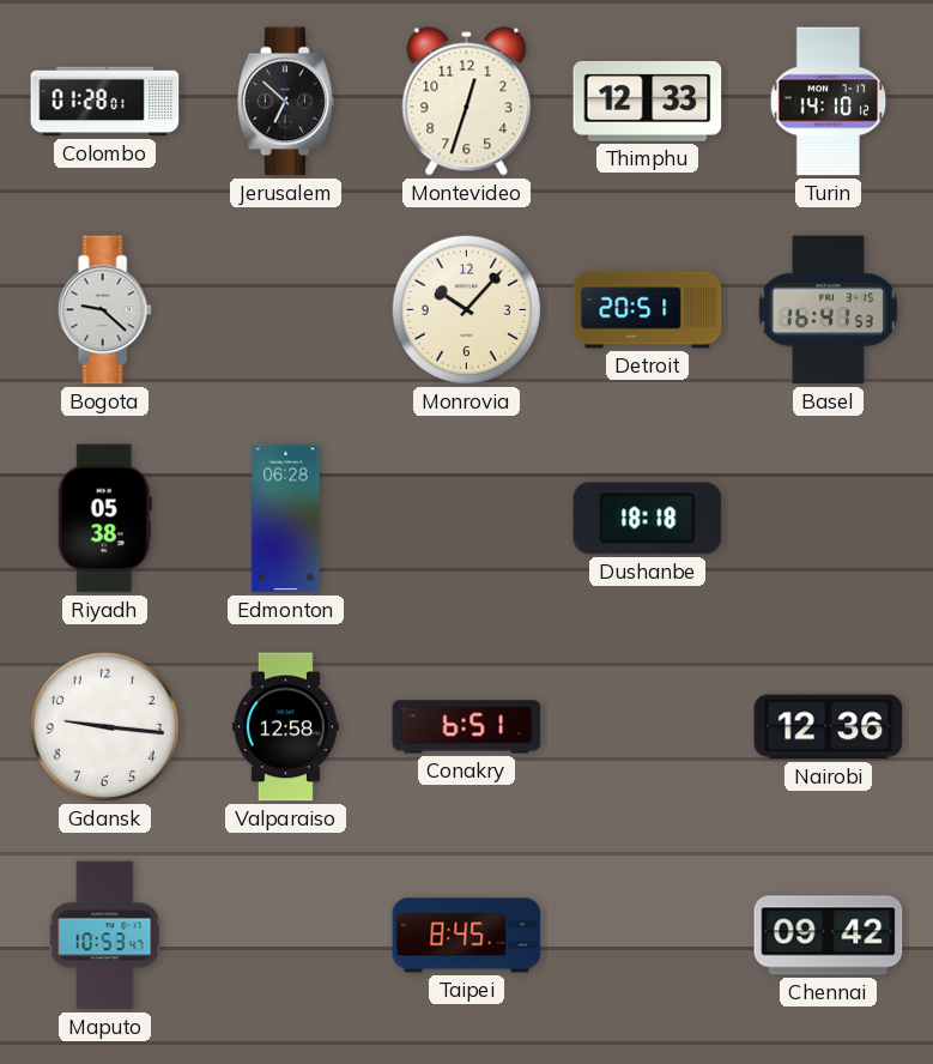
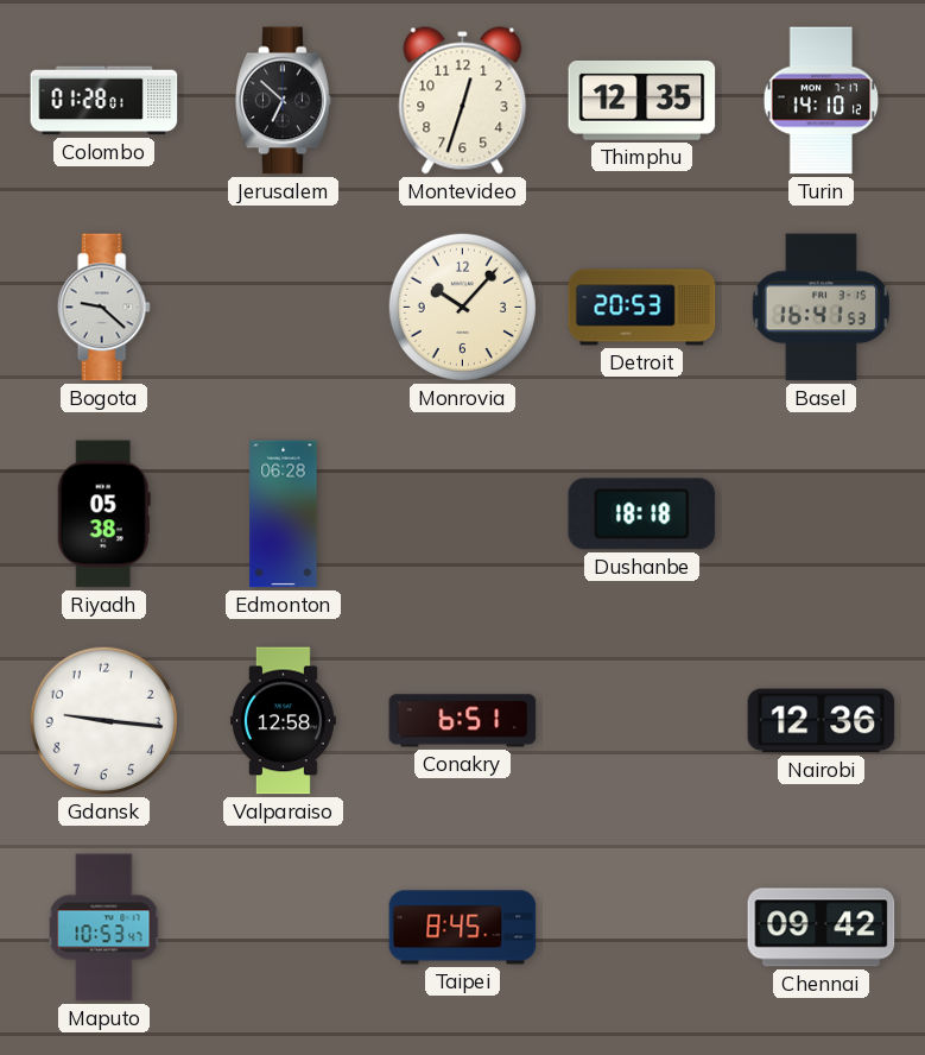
Thimphu: 12:33 -> 12:35
Detroit: 20:51 -> 20:53
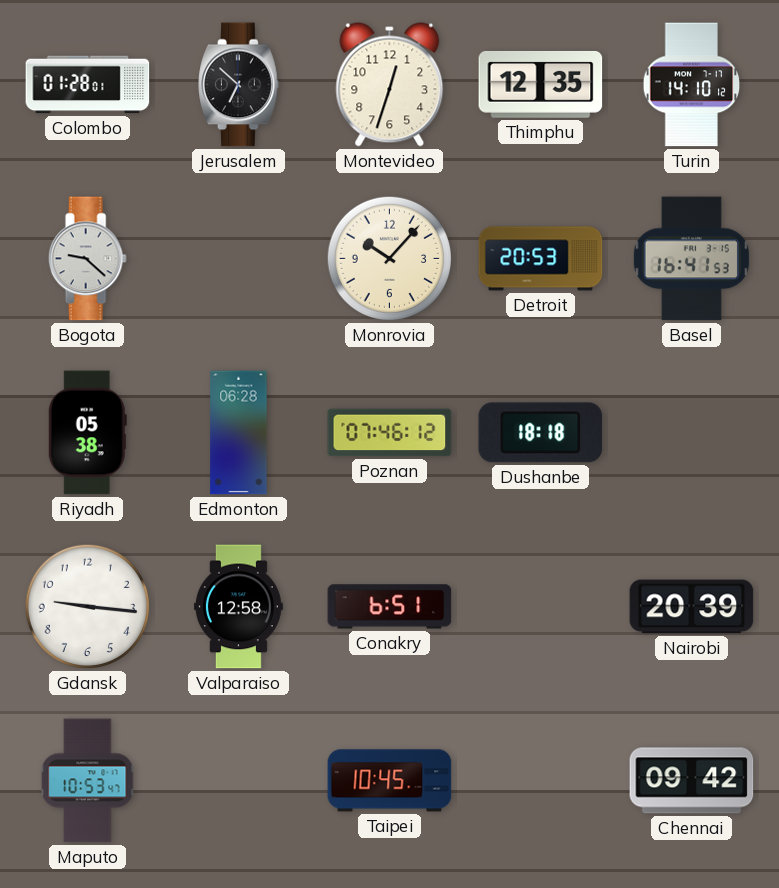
Poznan: none -> 07:46
Nairobi: 12:36 -> 20:39
Taipei: 8:45 -> 10:45
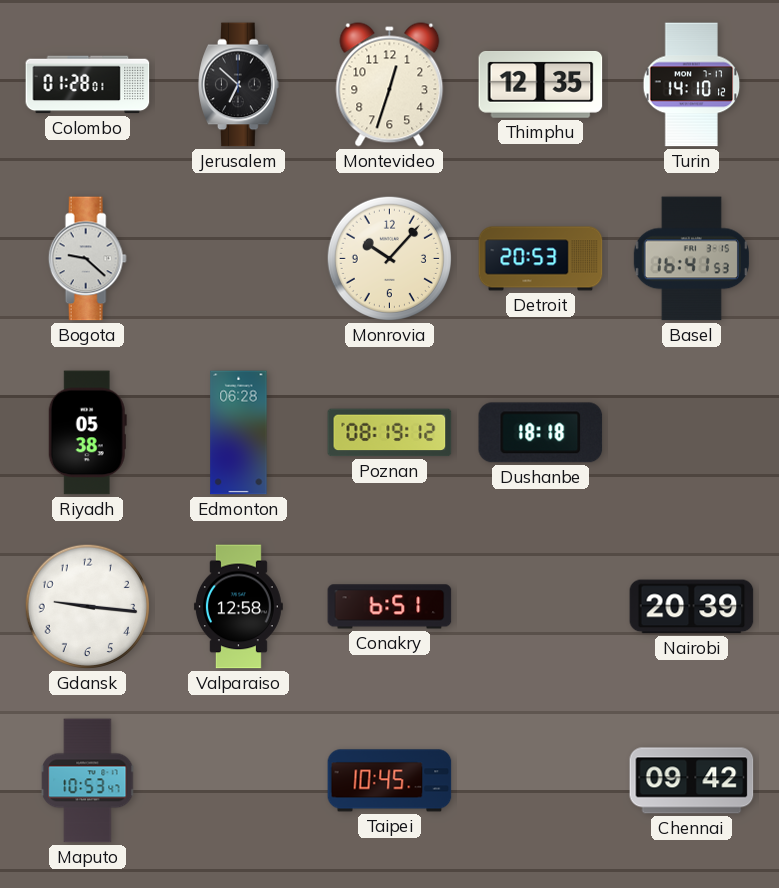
Poznan: 07:46 -> 08:19
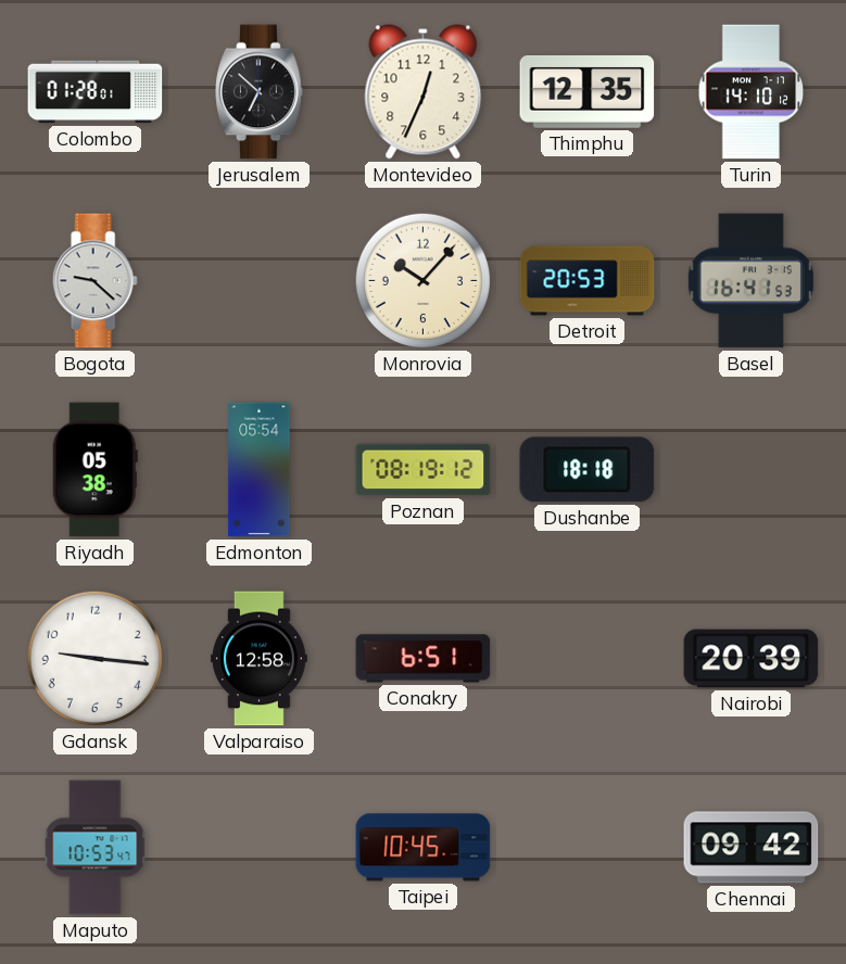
Montevideo: 12:33 -> 12:34
Edmonton: 06:28 -> 05:54
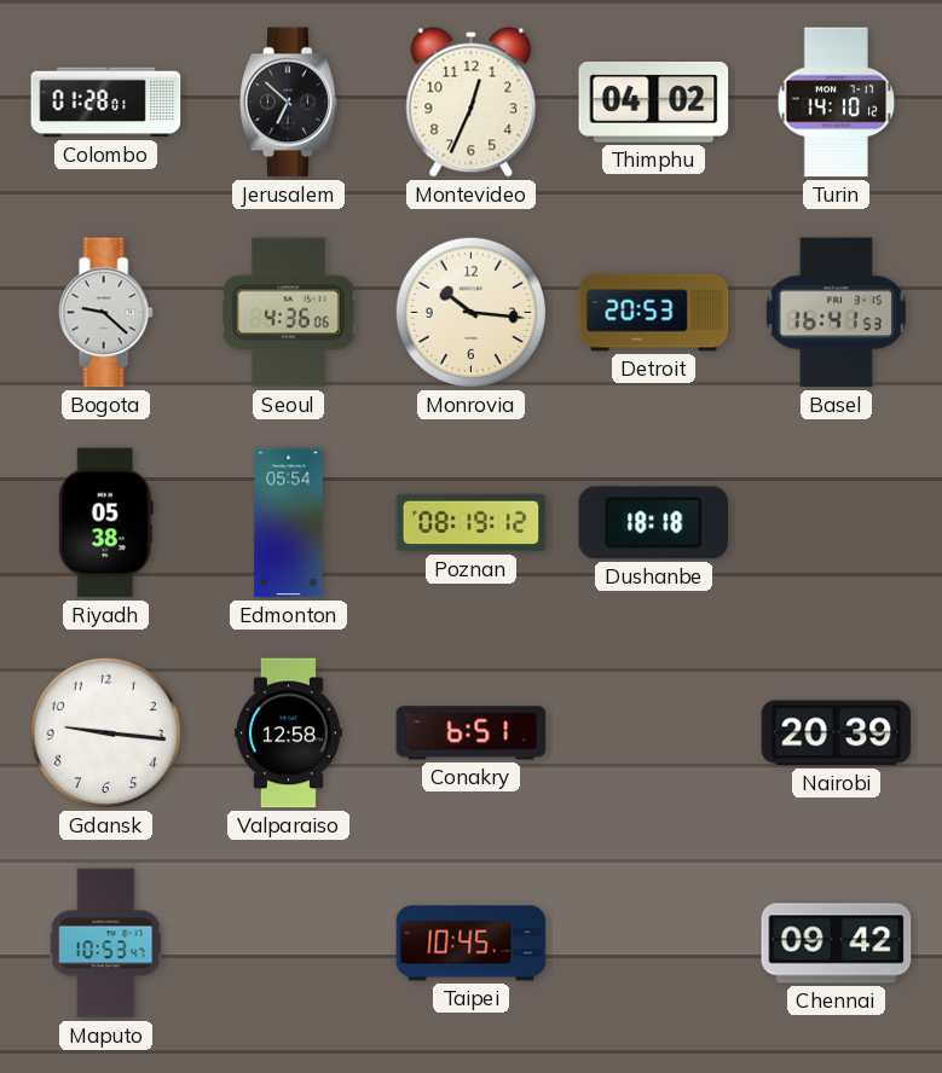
Thimphu: 12:35 -> 04:02
Seoul: none -> 4:36
Monrovia: 10:07 -> 10:16
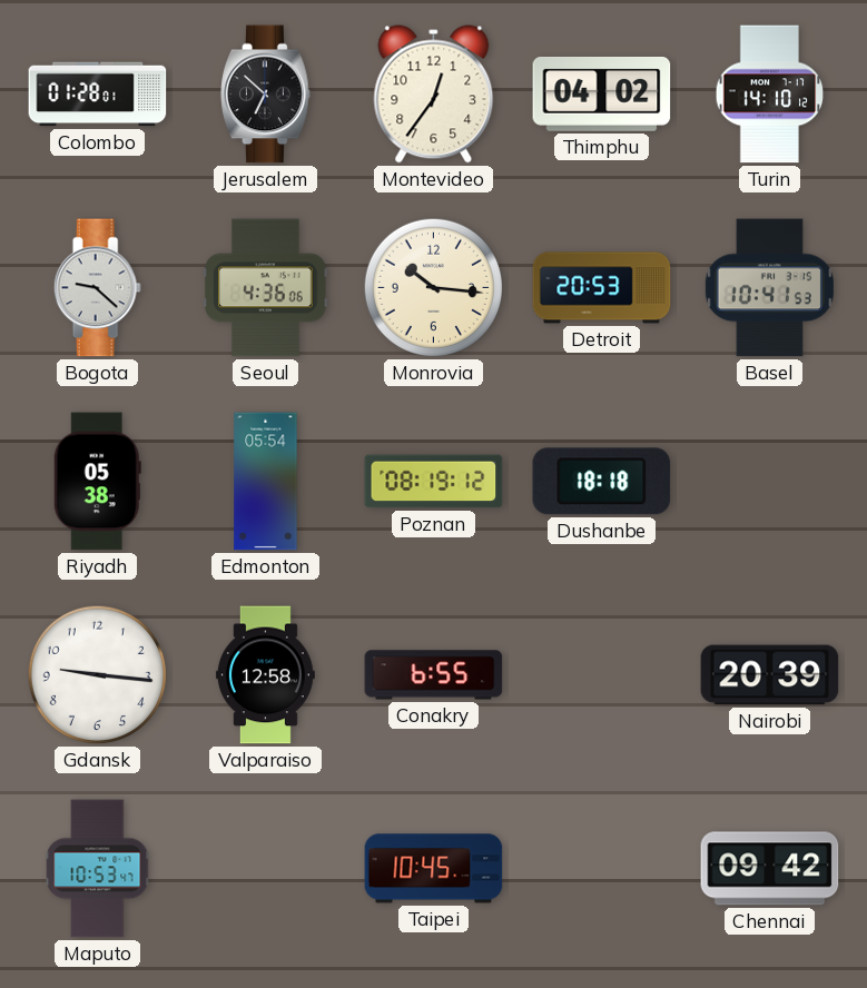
Montevideo: 12:34 -> 12:36
Basel: 16:41 -> 10:41
Conakry: 6:51 -> 6:55
